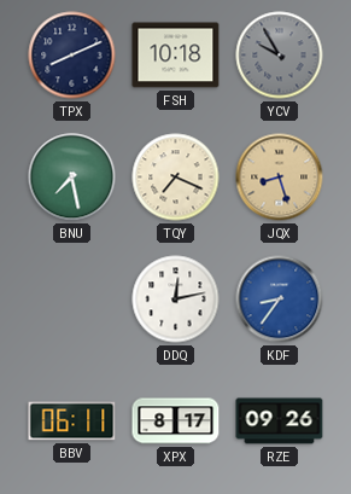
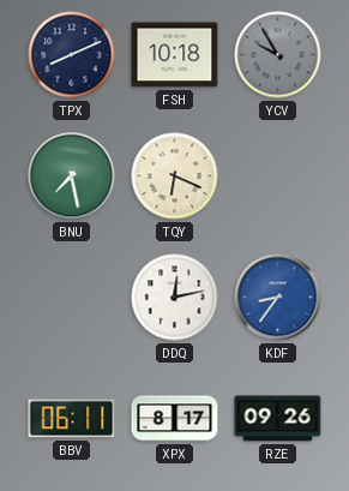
TQY: 7:19 -> 6:19
JQX: 8:27 -> none
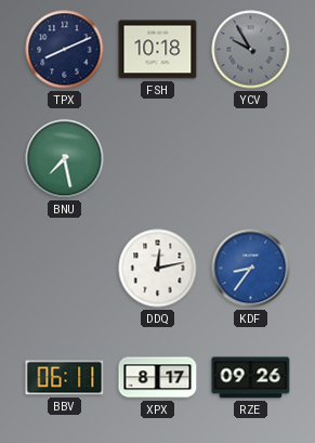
TQY: 6:19 -> none
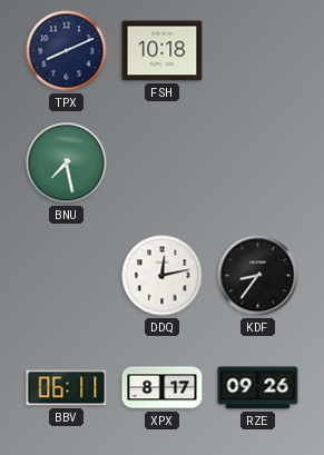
YCV: 9:55 -> none
KDF dial: blue -> black
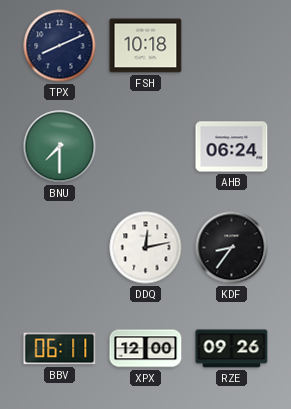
BNU: 7:28 -> 7:30
AHB: none -> 06:24
XPX: 8:17 -> 12:00
